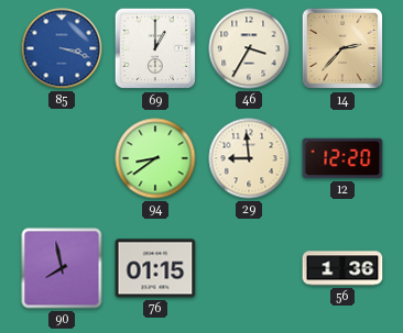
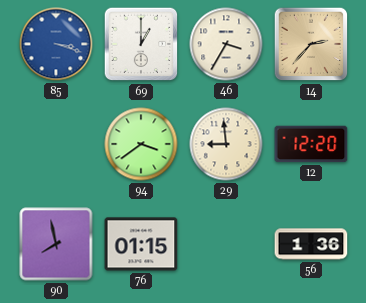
94: 8:39 -> 3:39
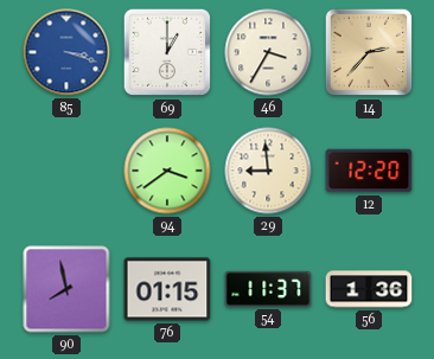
54: none -> 11:37
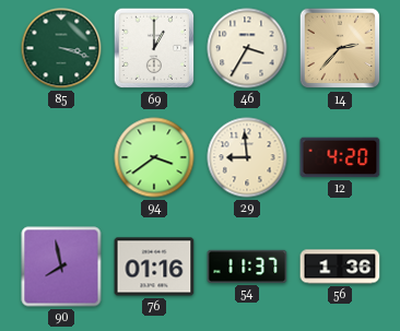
85 dial: blue -> green
12: 12:20 -> 4:20
76: 01:15 -> 01:16
